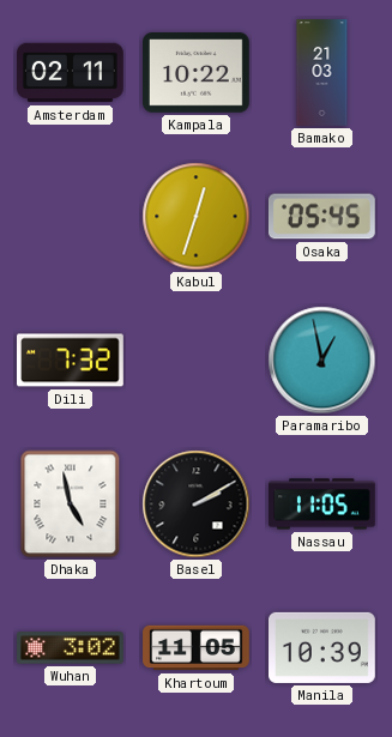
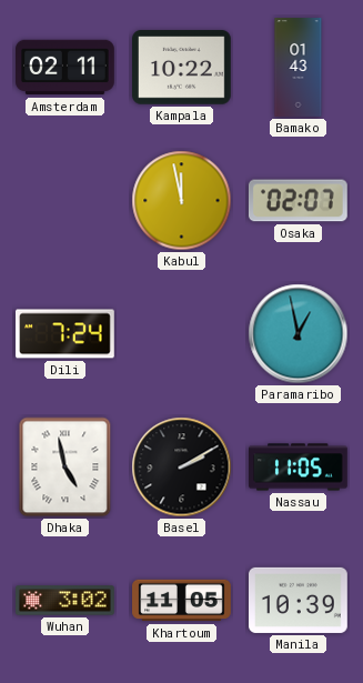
Bamako: 21:03 -> 01:43
Kabul: 12:33 -> 11:58
Osaka: 05:45 -> 02:07
Dili: 7:32 -> 7:24
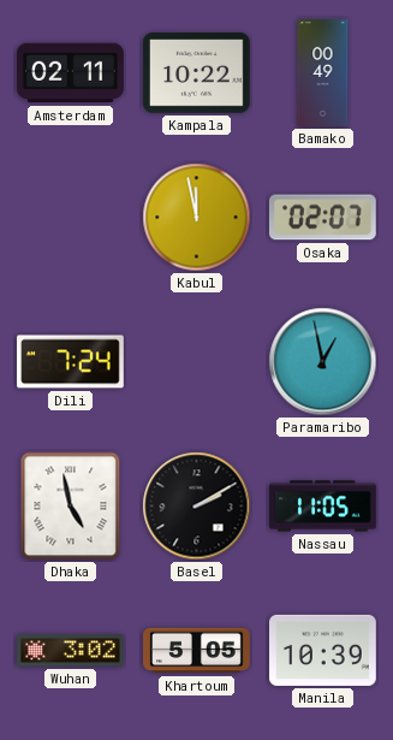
Bamako: 01:43 -> 00:49
Khartoum: 11:05 -> 5:05
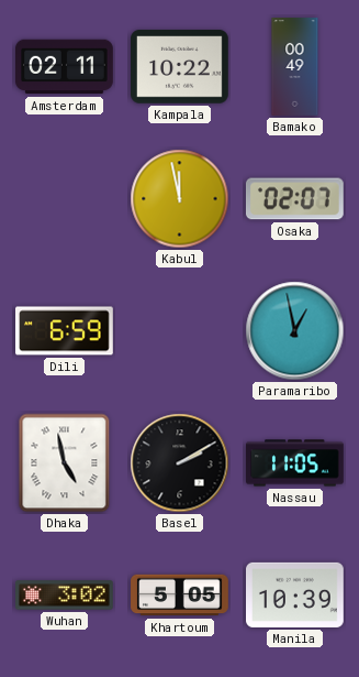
Dili: 7:24 -> 6:59
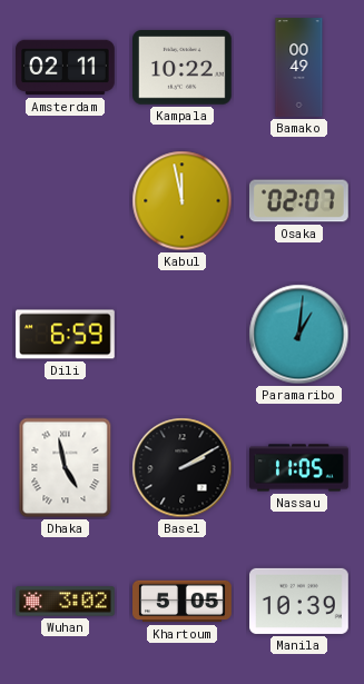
Paramaribo: 12:58 -> 1:01
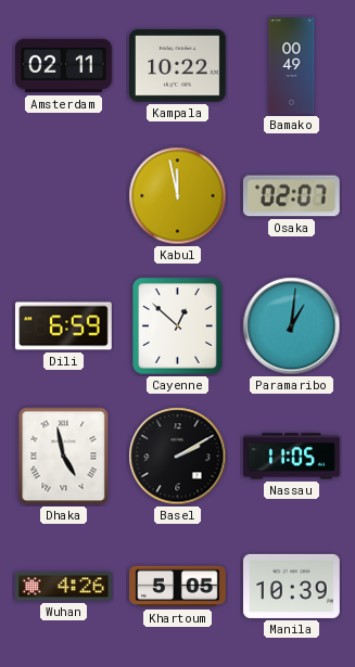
Cayenne: none -> 12:52
Wuhan: 3:02 -> 4:26
